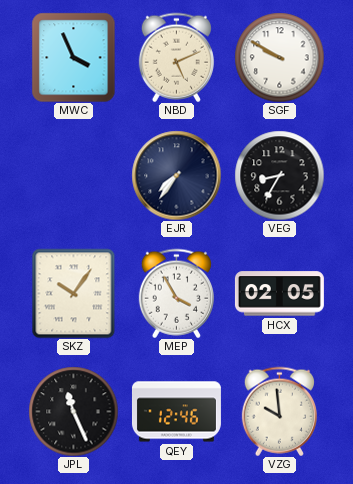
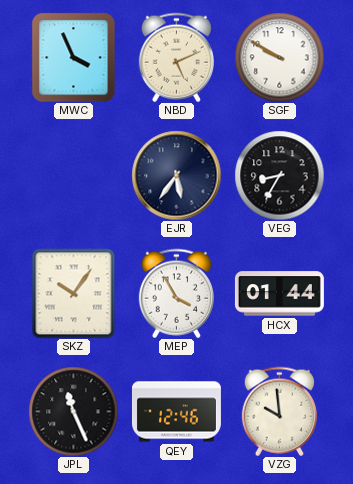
EJR: 7:36 -> 5:36
HCX: 02:05 -> 01:44
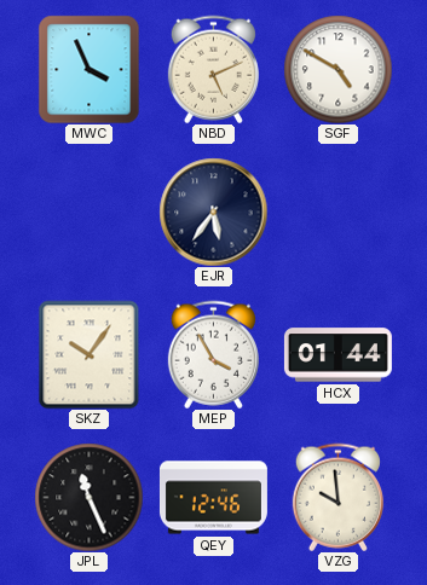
SGF: 9:50 -> 4:50
VEG: 8:35 -> none
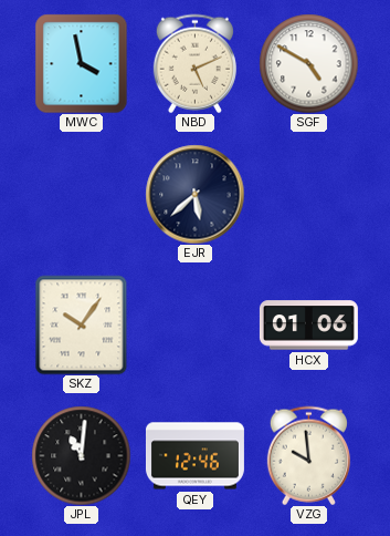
MWC: 3:56 -> 3:58
EJR: 5:36 -> 5:38
MEP: 3:55 -> none
HCX: 01:44 -> 01:06
JPL: 11:26 -> 11:01
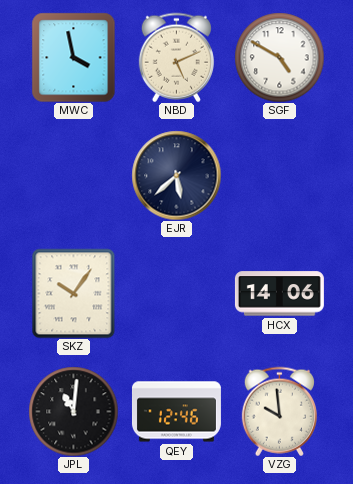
HCX: 01:06 -> 14:06
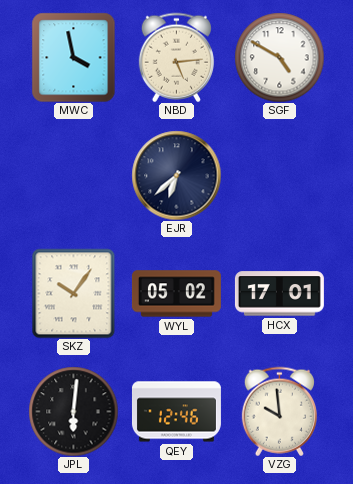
NBD: 5:11 -> 5:14
EJR: 5:38 -> 6:38
WYL: none -> 05:02
HCX: 14:06 -> 17:01
JPL: 11:01 -> 6:01
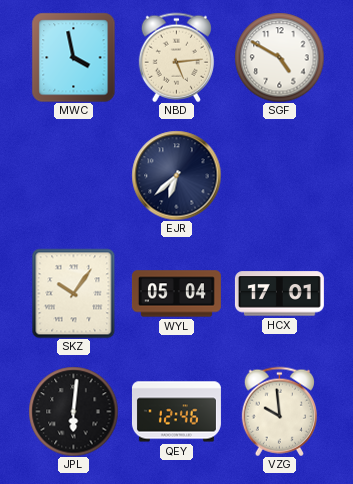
WYL: 05:02 -> 05:04
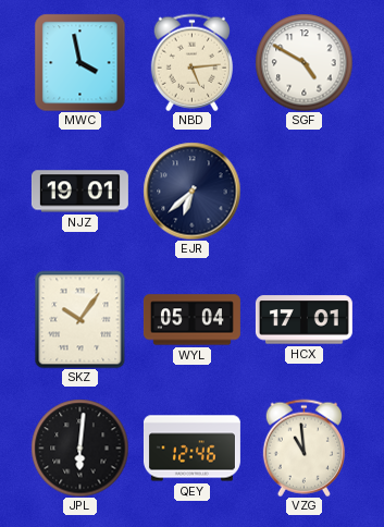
NJZ: none -> 19:01
VZG: 9:59 -> 10:59
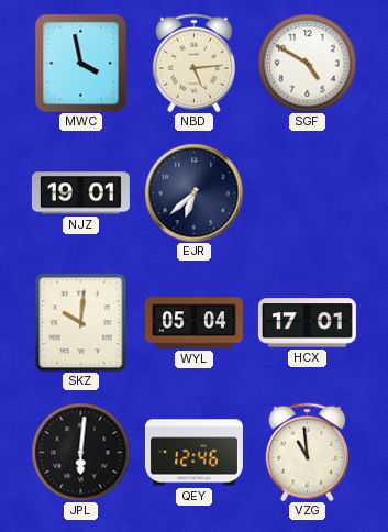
SKZ: 10:06 -> 10:01
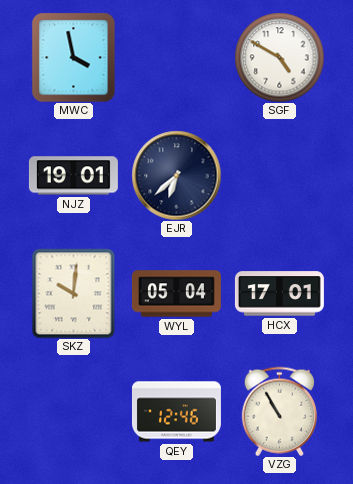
NBD: 5:14 -> none
JPL: 6:01 -> none
VZG: 10:59 -> 10:55
